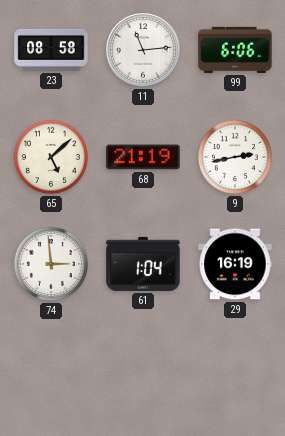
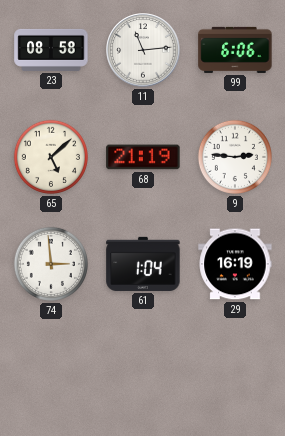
9: 2:43 -> 2:46
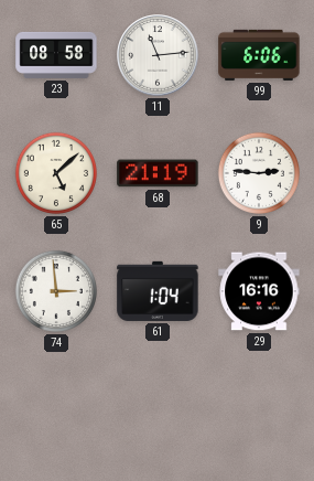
29: 16:19 -> 16:16
